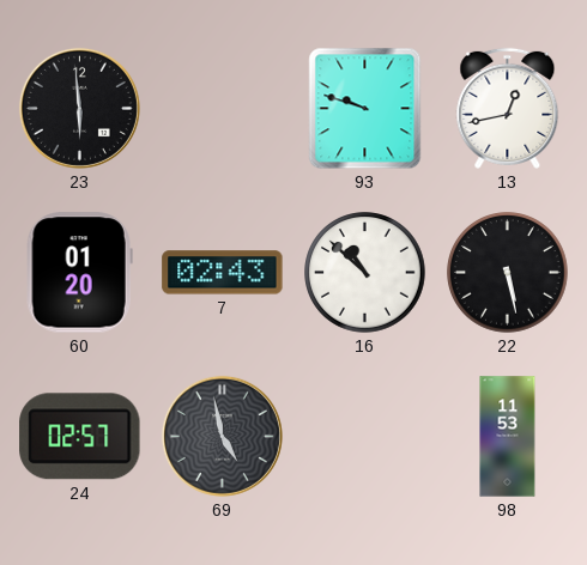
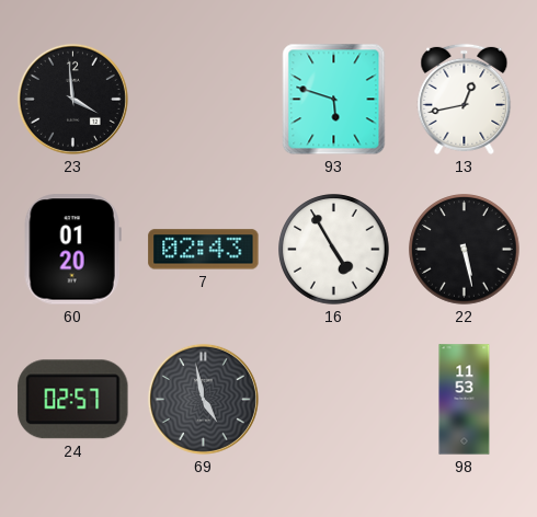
23: 5:59 -> 3:59
93: 9:48 -> 5:48
16: 10:52 -> 4:55
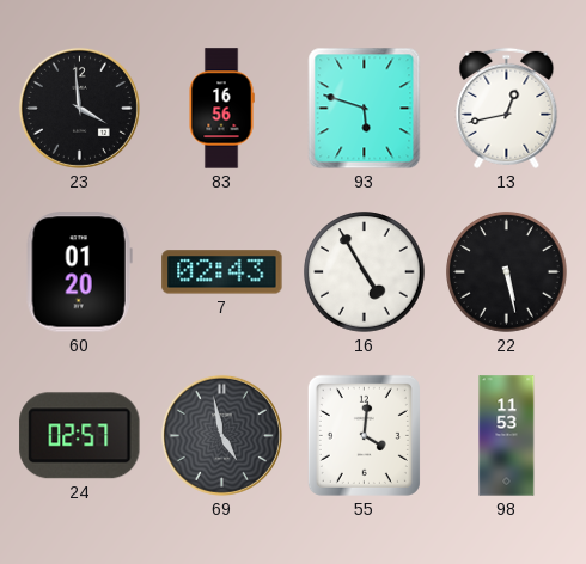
83: none -> 16:56
55: none -> 4:01
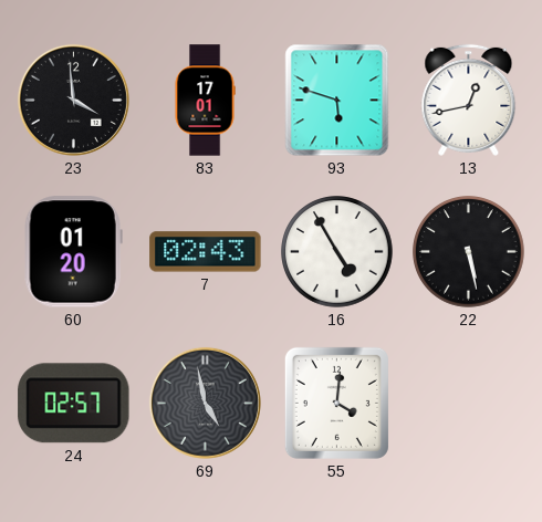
83: 16:56 -> 17:01
98: 11:53 -> none
